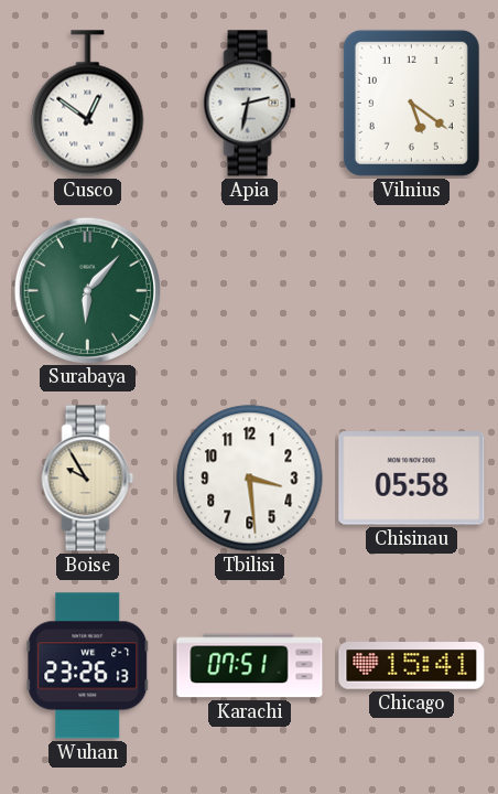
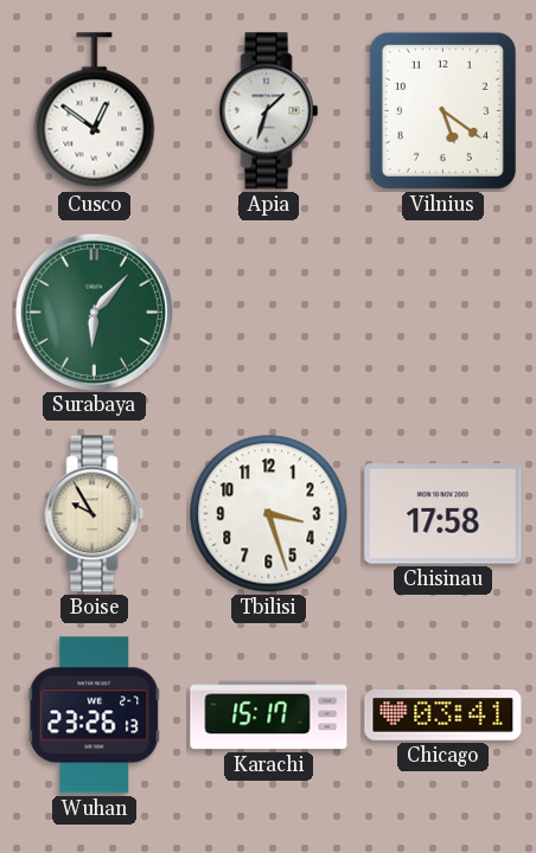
Apia: 2:32 -> 1:33
Tbilisi: 3:29 -> 3:27
Chisinau: 05:58 -> 17:58
Karachi: 07:51 -> 15:17
Chicago: 15:41 -> 03:41
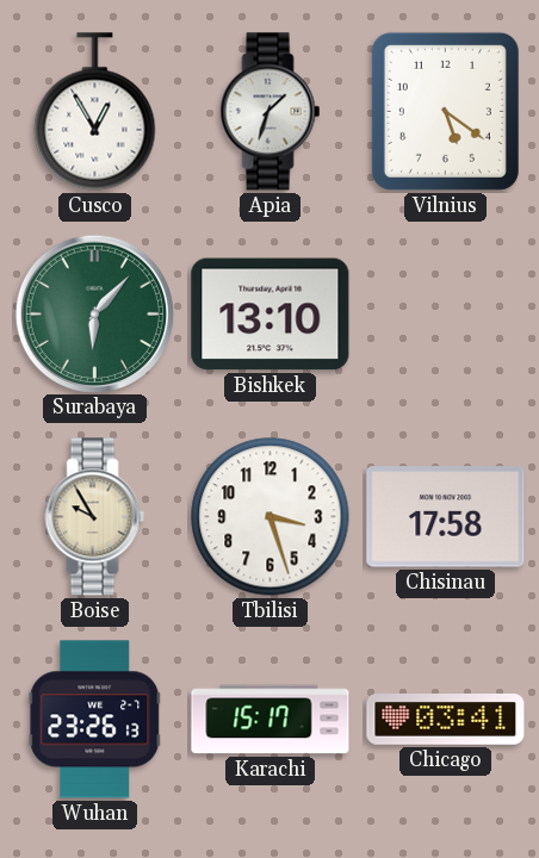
Cusco: 12:51 -> 12:55
Bishkek: none -> 13:10
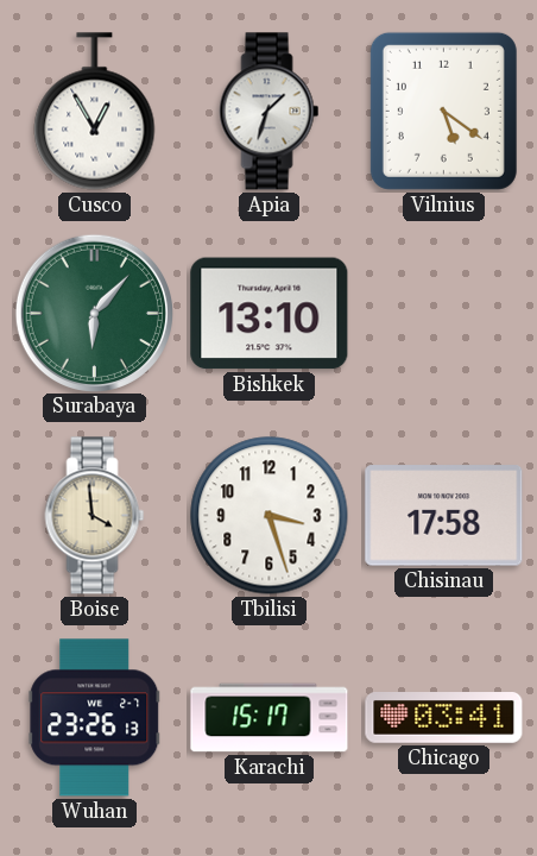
Boise: 9:55 -> 3:59
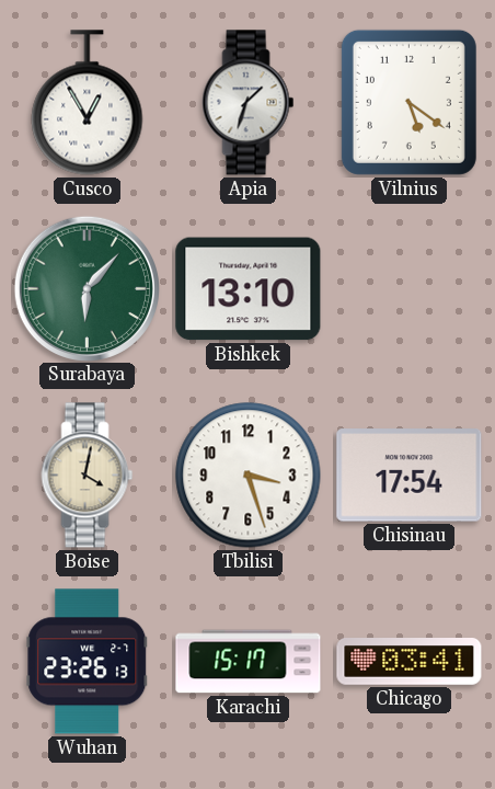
Boise: 3:59 -> 4:02
Chisinau: 17:58 -> 17:54
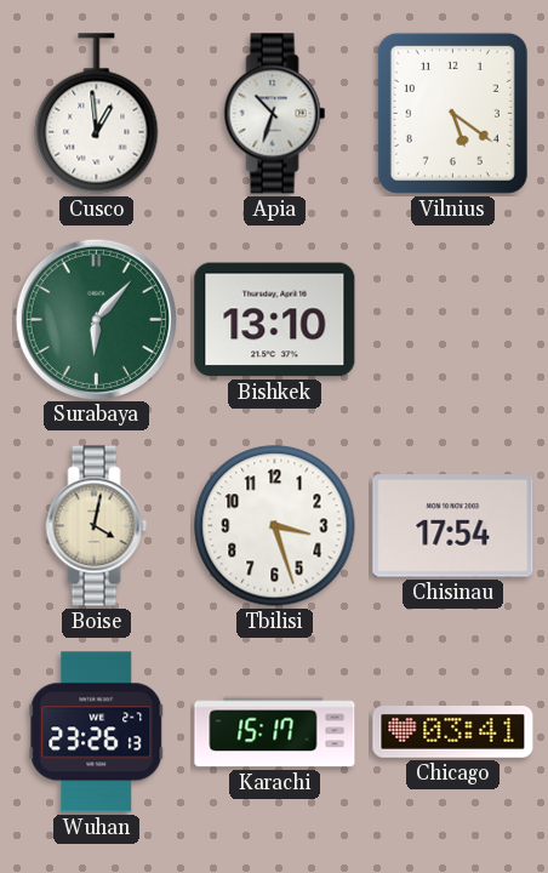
Cusco: 12:55 -> 12:59
Apia: 1:33 -> 10:33
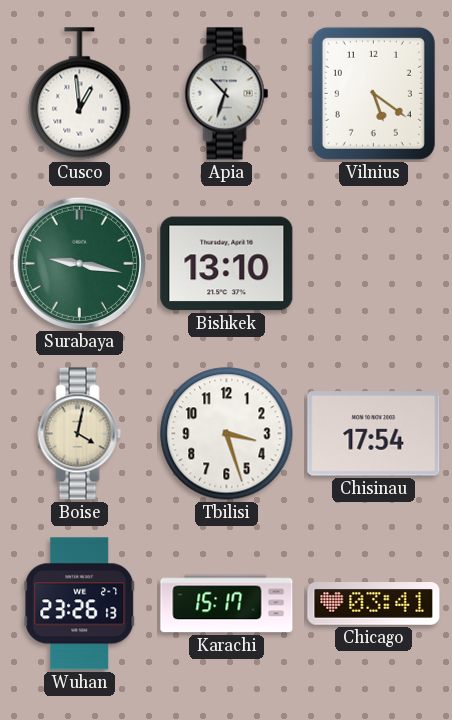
Surabaya: 6:07 -> 9:17
